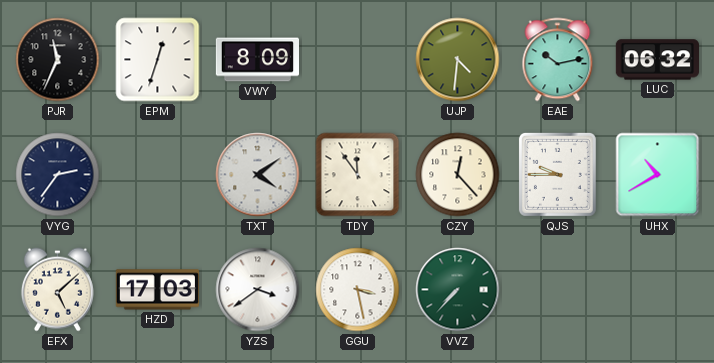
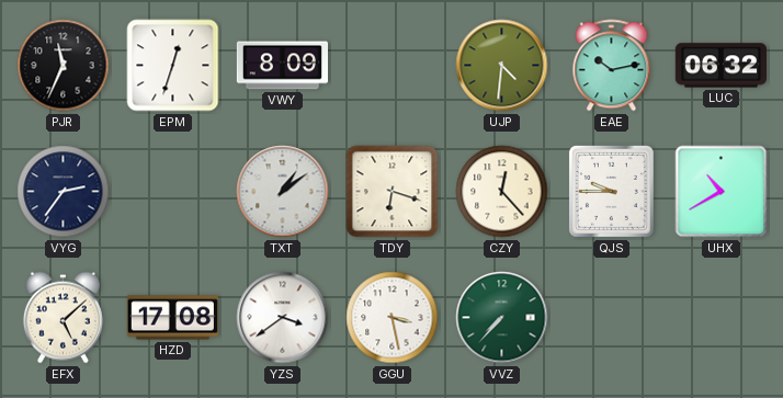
TXT: 4:09 -> 1:09
TDY: 11:54 -> 6:18
HZD: 17:03 -> 17:08
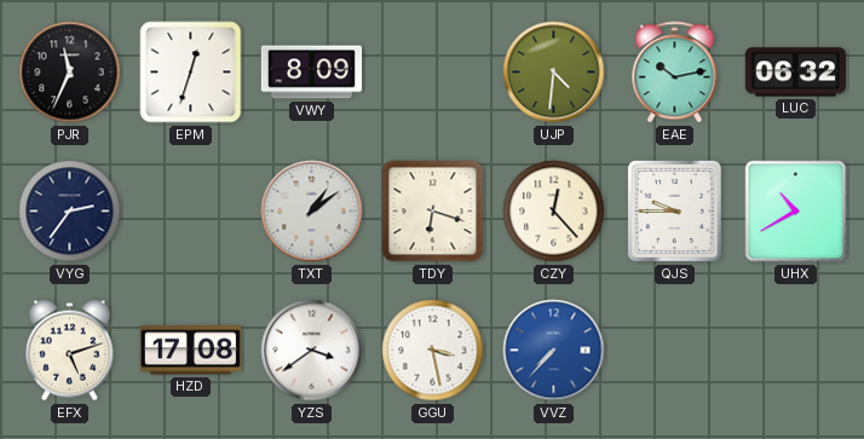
EFX: 5:08 -> 5:12
VVZ dial: green -> blue
